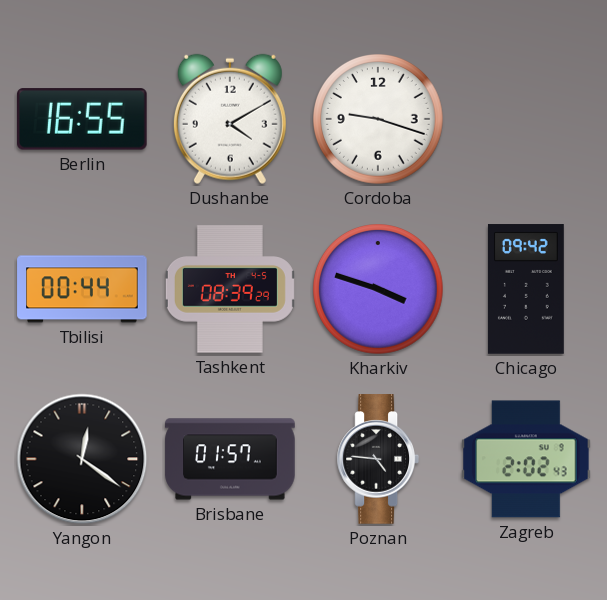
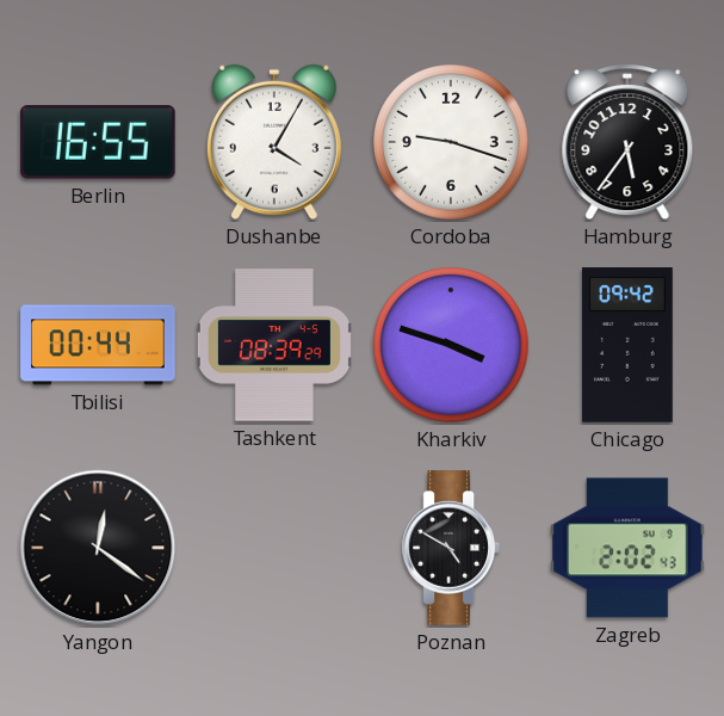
Dushanbe: 4:10 -> 4:05
Hamburg: none -> 5:36
Brisbane: 01:57 -> none
Poznan: 4:46 -> 4:50
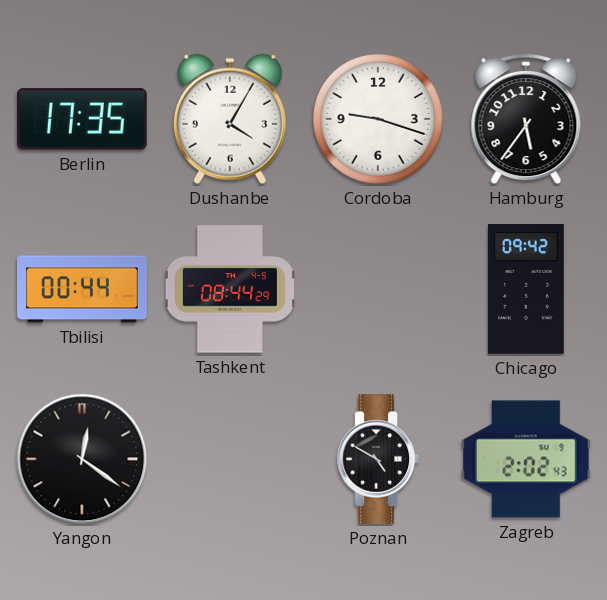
Berlin: 16:55 -> 17:35
Tashkent: 08:39 -> 08:44
Kharkiv: 3:48 -> none
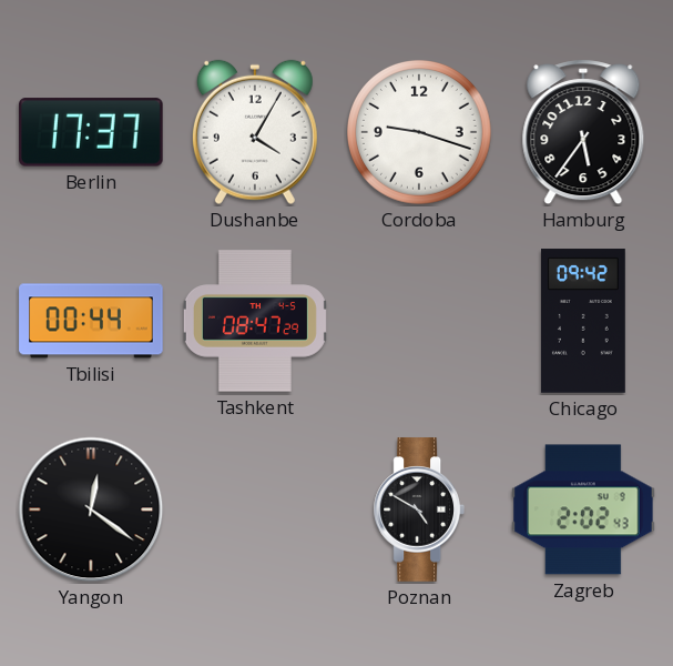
Berlin: 17:35 -> 17:37
Tashkent: 08:44 -> 08:47
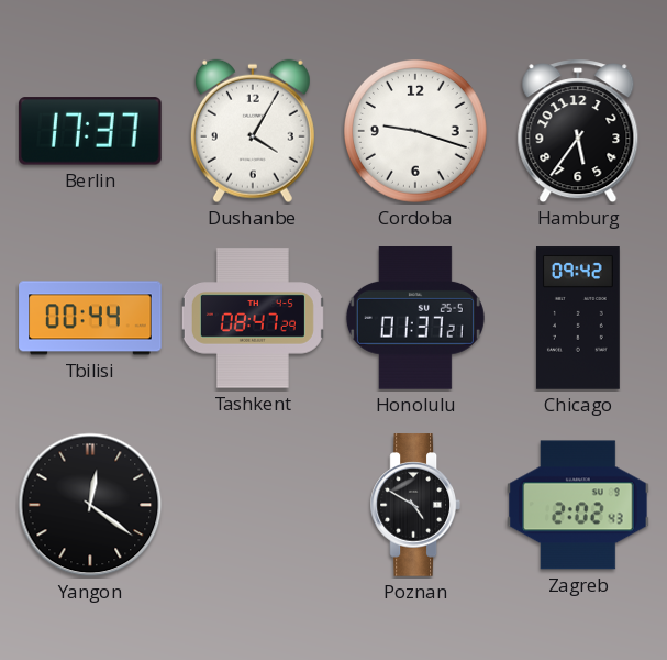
Honolulu: none -> 01:37
